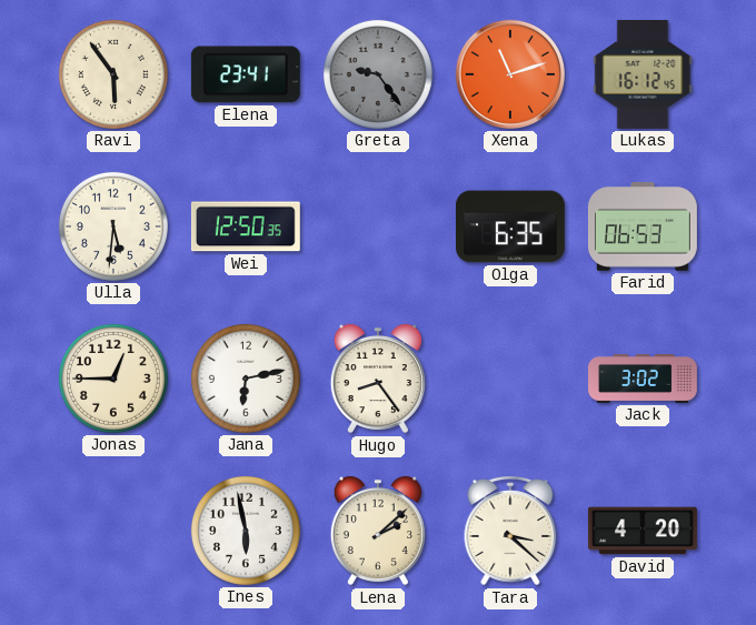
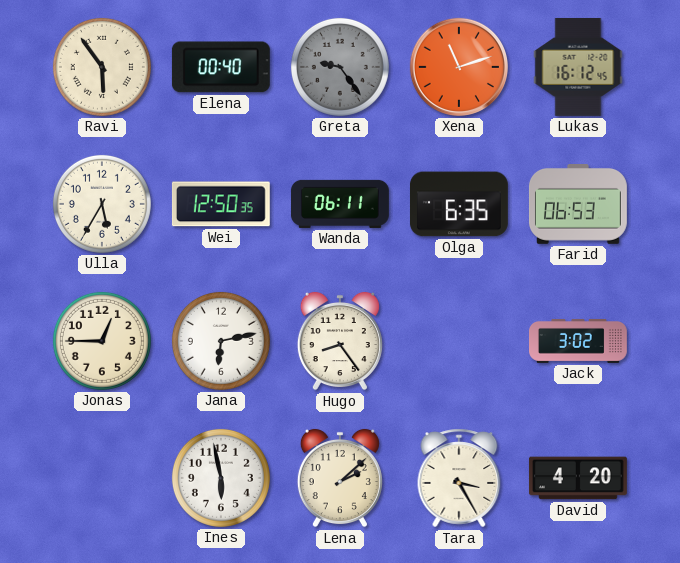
Elena: 23:41 -> 00:40
Ulla: 5:31 -> 5:35
Wanda: none -> 06:11
Tara: 3:22 -> 3:25
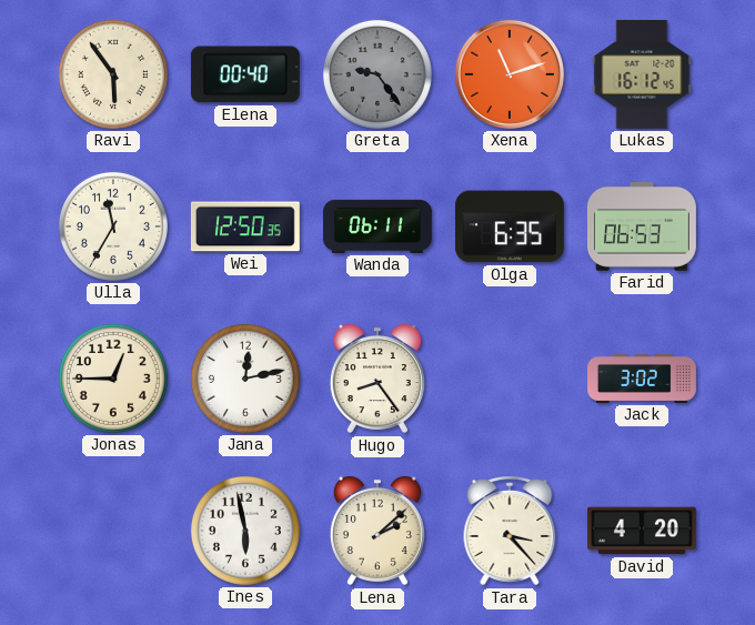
Ulla: 5:35 -> 11:35
Jana: 6:13 -> 12:13
Tara: 3:25 -> 3:23
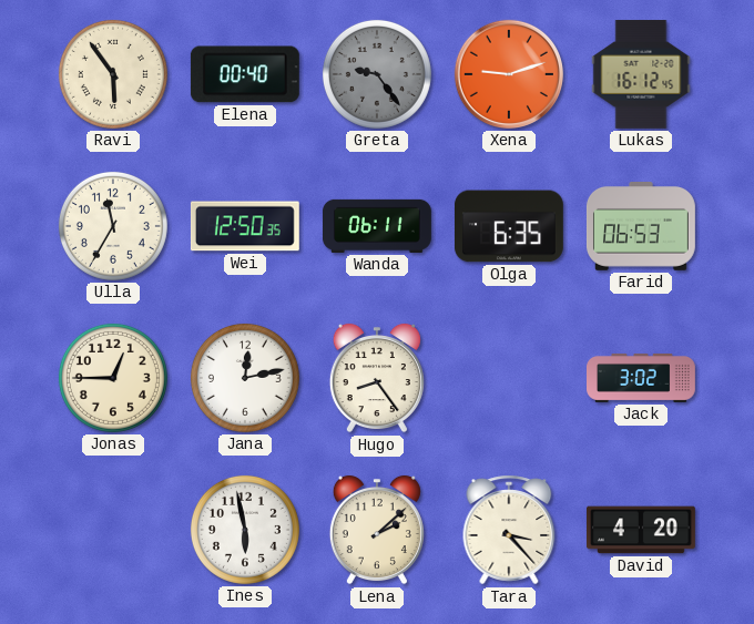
Xena: 11:12 -> 9:12
